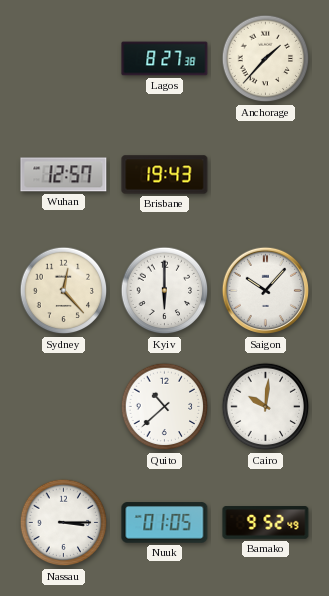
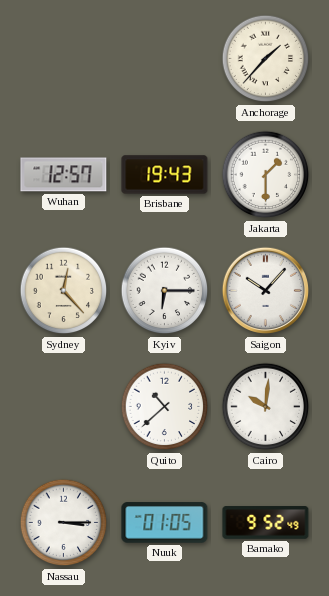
Lagos: 8:27 -> none
Jakarta: none -> 1:30
Kyiv: 6:00 -> 6:15
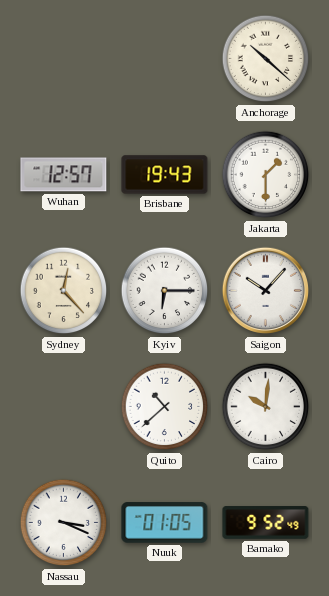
Anchorage: 1:37 -> 10:22
Nassau: 3:15 -> 3:19
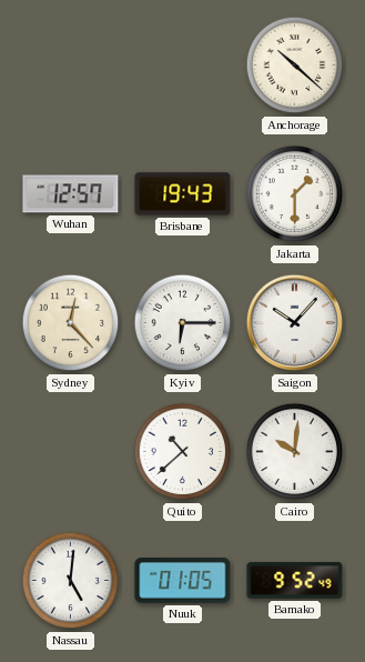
Nassau: 3:19 -> 5:01
